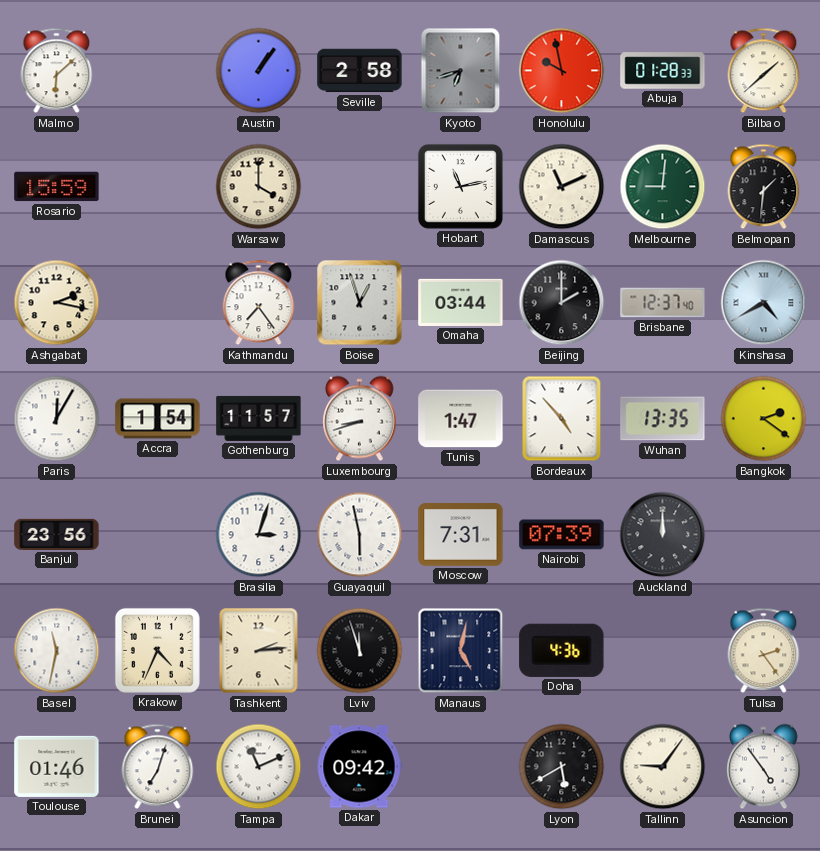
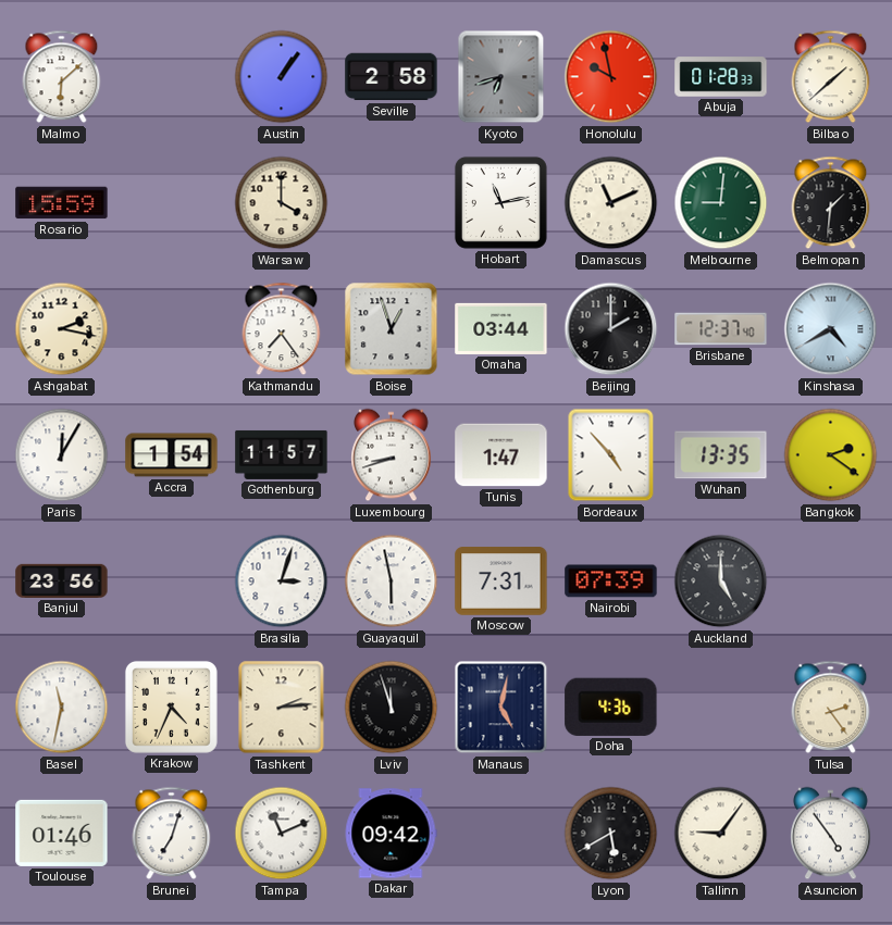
Auckland: 12:00 -> 5:00
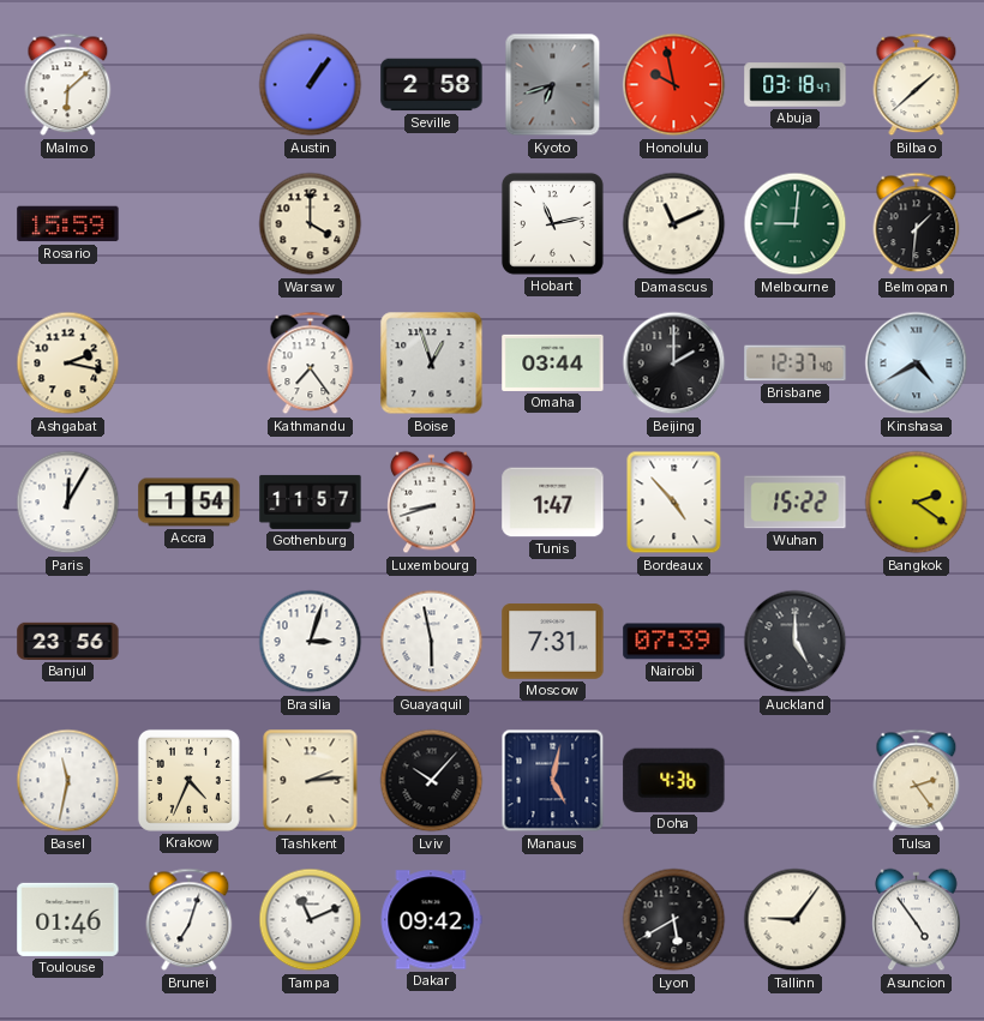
Abuja: 01:28 -> 03:18
Wuhan: 13:35 -> 15:22
Lviv: 11:57 -> 10:07
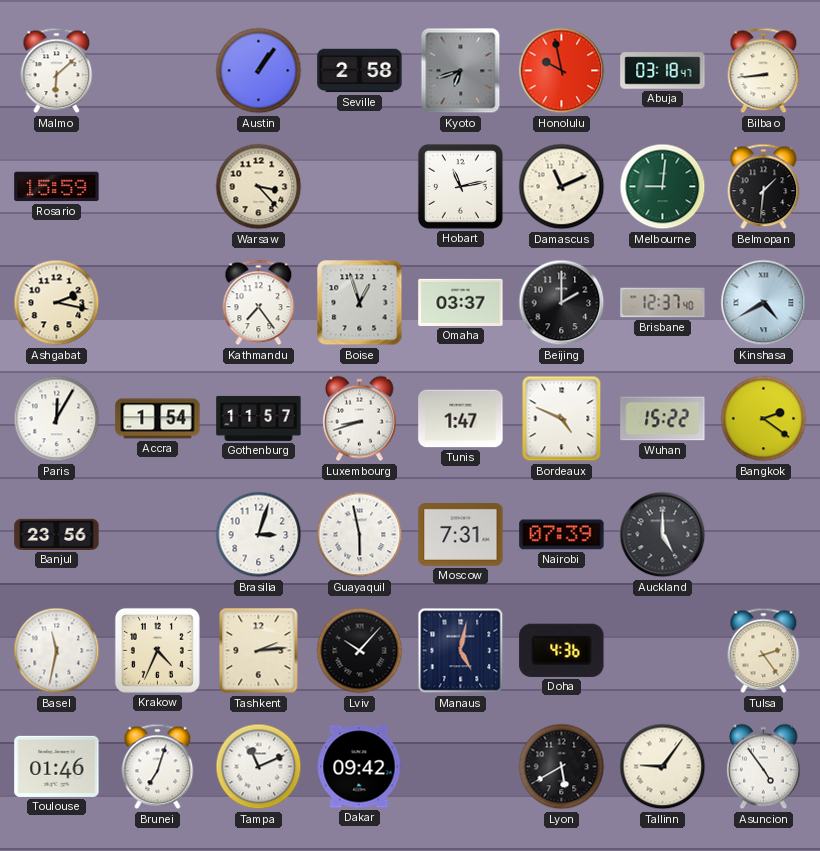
Bilbao: 1:38 -> 8:44
Warsaw: 4:00 -> 3:23
Omaha: 03:44 -> 03:37
Bordeaux: 4:53 -> 4:49
